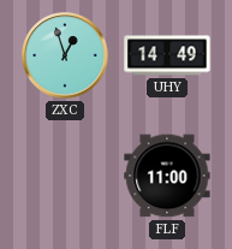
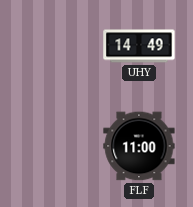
ZXC: 12:57 -> none
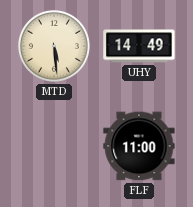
MTD: none -> 5:29
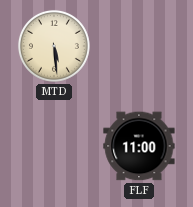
UHY: 14:49 -> none
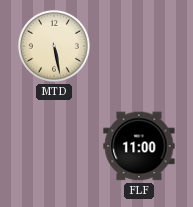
MTD: 5:29 -> 5:28
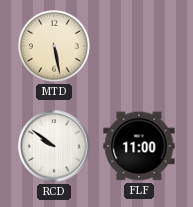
RCD: none -> 9:51
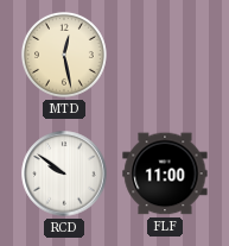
MTD: 5:28 -> 12:28
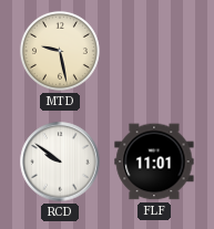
MTD: 12:28 -> 9:28
FLF: 11:00 -> 11:01
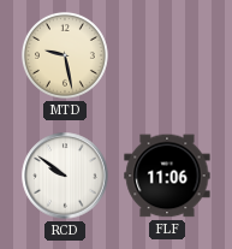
FLF: 11:01 -> 11:06
